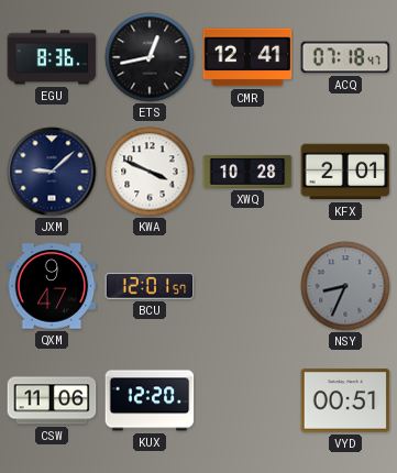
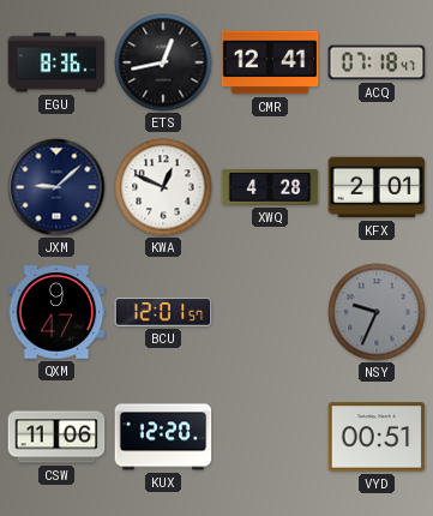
KWA: 3:49 -> 12:49
XWQ: 10:28 -> 4:28
NSY: 8:34 -> 9:34
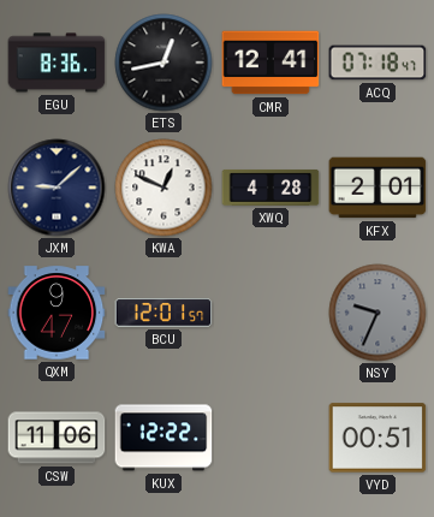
KUX: 12:20 -> 12:22
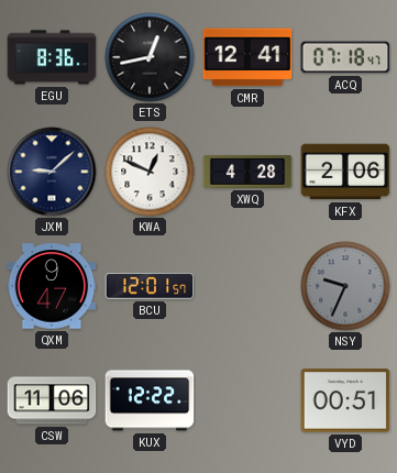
KFX: 2:01 -> 2:06
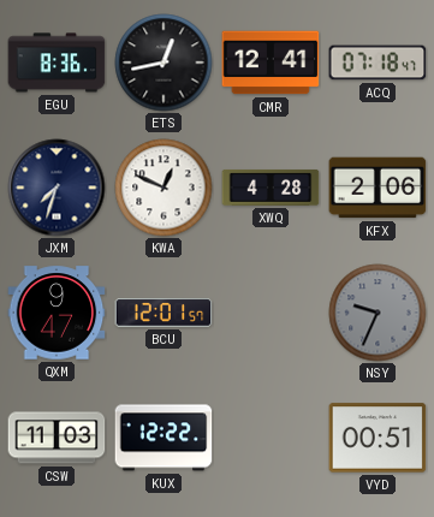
JXM: 9:08 -> 7:33
CSW: 11:06 -> 11:03
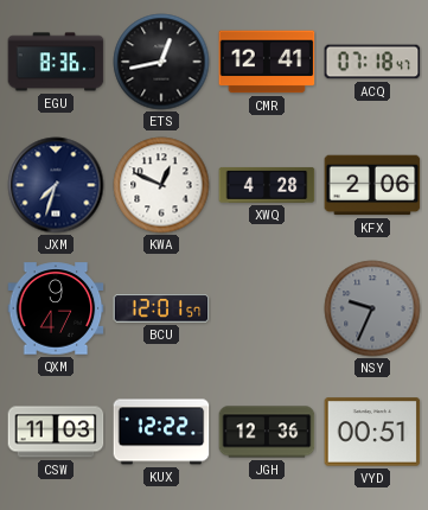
JGH: none -> 12:36
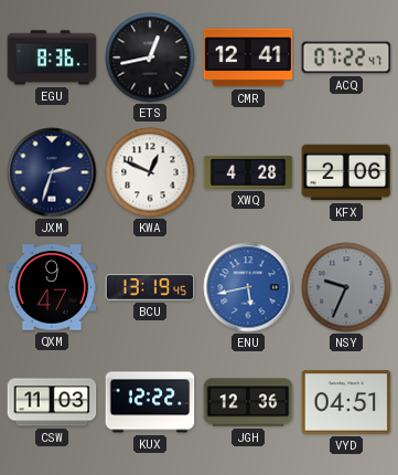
ACQ: 07:18 -> 07:22
JXM: 7:33 -> 2:33
BCU: 12:01 -> 13:19
ENU: none -> 5:43
VYD: 00:51 -> 04:51
